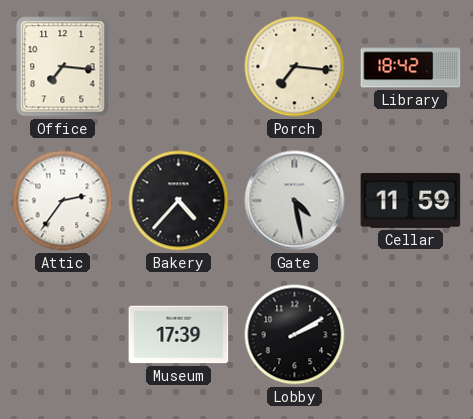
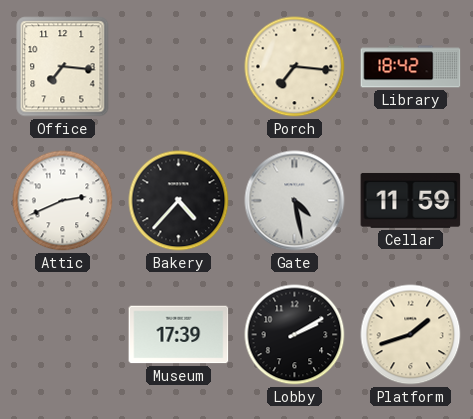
Attic: 2:36 -> 2:41
Platform: none -> 1:42
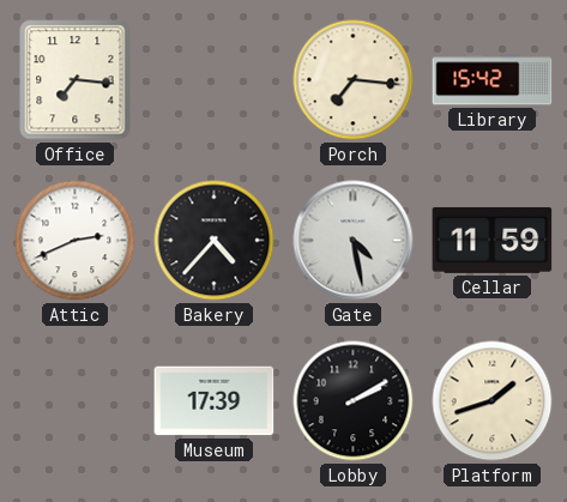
Library: 18:42 -> 15:42
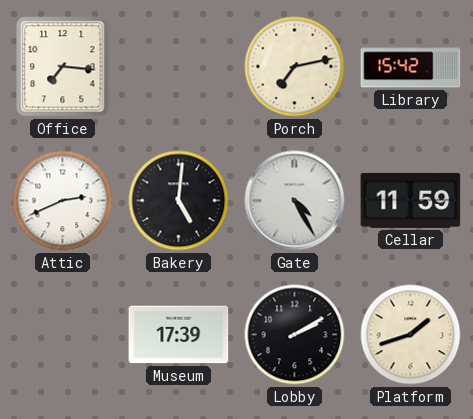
Porch: 7:16 -> 7:13
Bakery: 4:37 -> 5:01
Gate: 4:28 -> 4:25
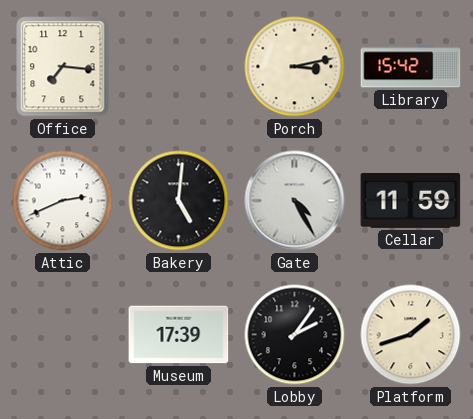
Porch: 7:13 -> 3:13
Lobby: 2:10 -> 2:06
